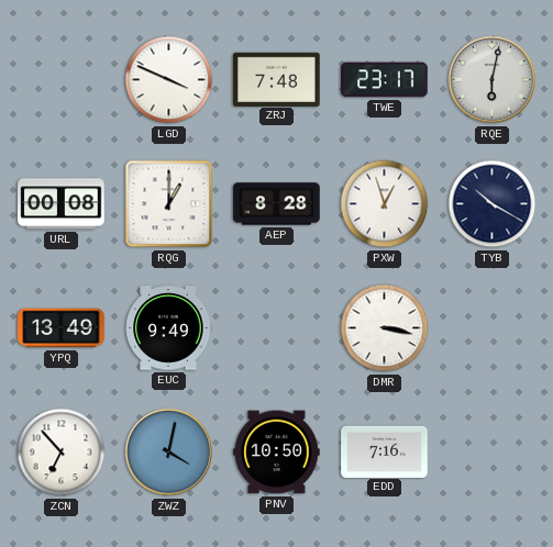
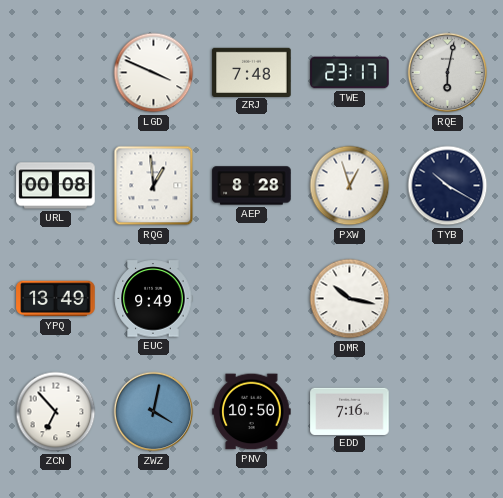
RQG: 1:00 -> 12:59
DMR: 3:17 -> 10:17
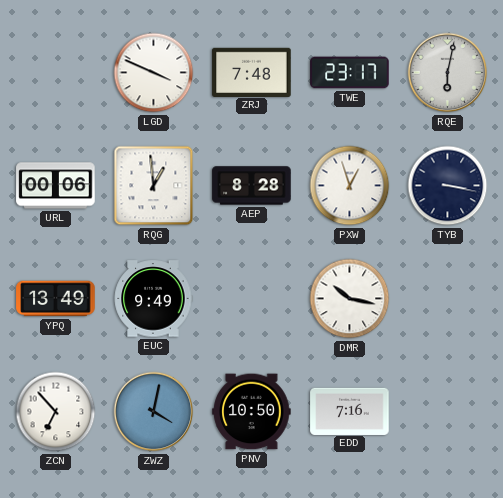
URL: 00:08 -> 00:06
TYB: 10:20 -> 3:17
